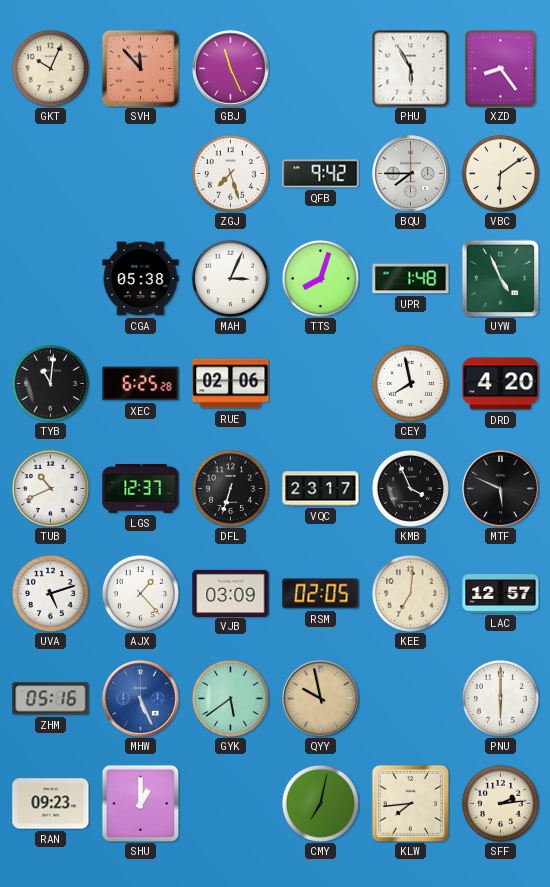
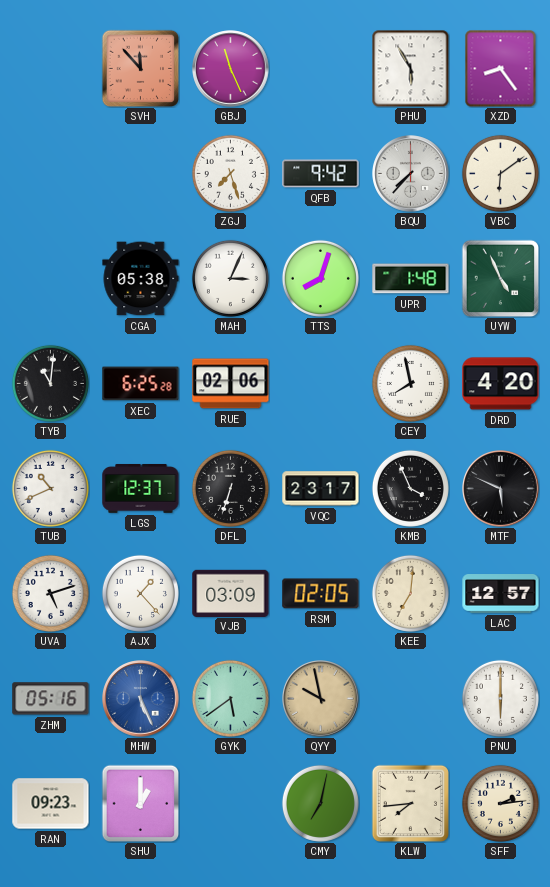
GKT: 10:04 -> none
BQU: 7:45 -> 7:37
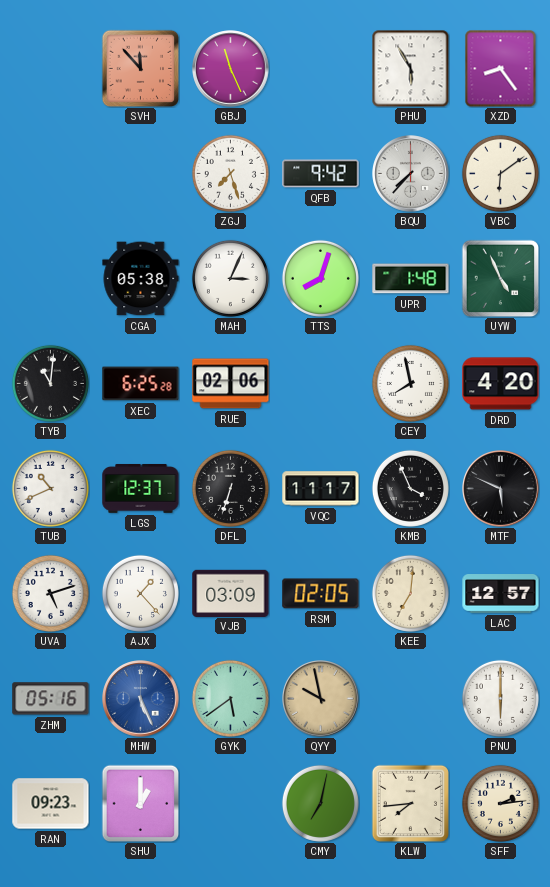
VQC: 23:17 -> 11:17
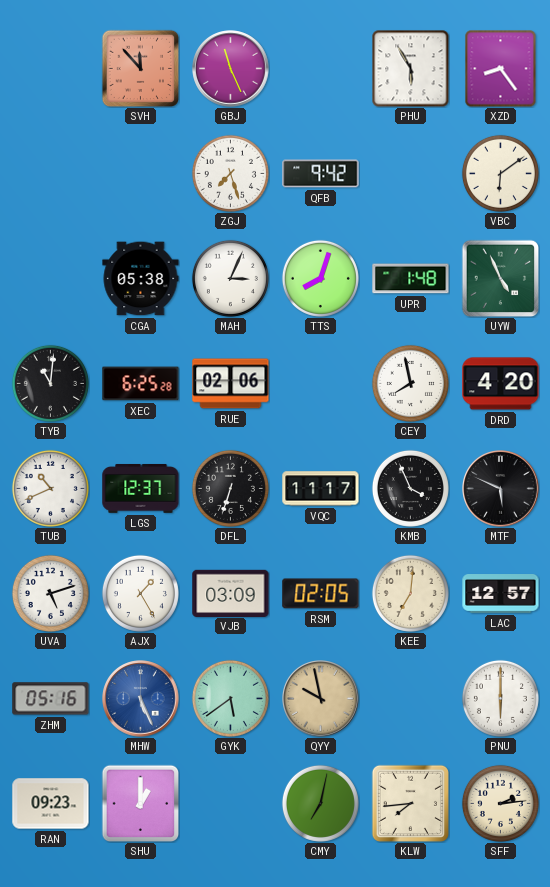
BQU: 7:37 -> none
AJX: 1:23 -> 1:25
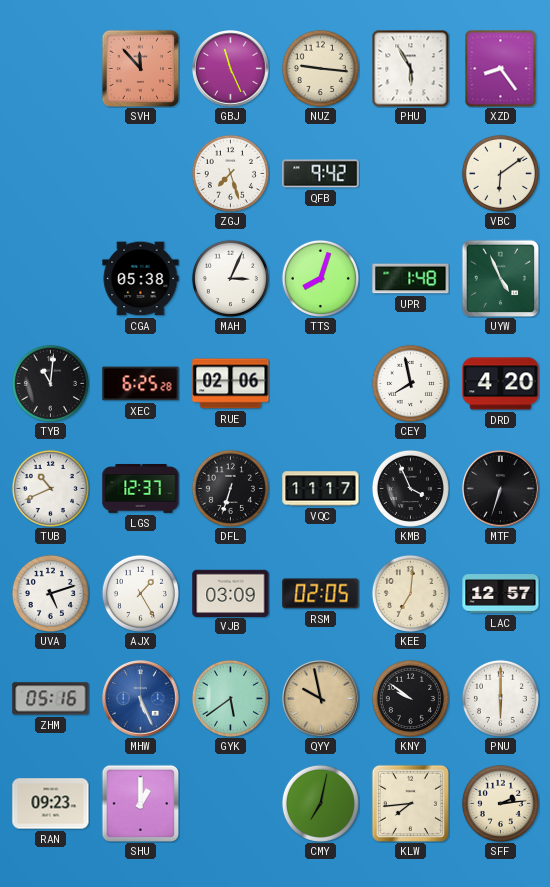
NUZ: none -> 9:16
MTF: 5:49 -> 6:33
KNY: none -> 9:51
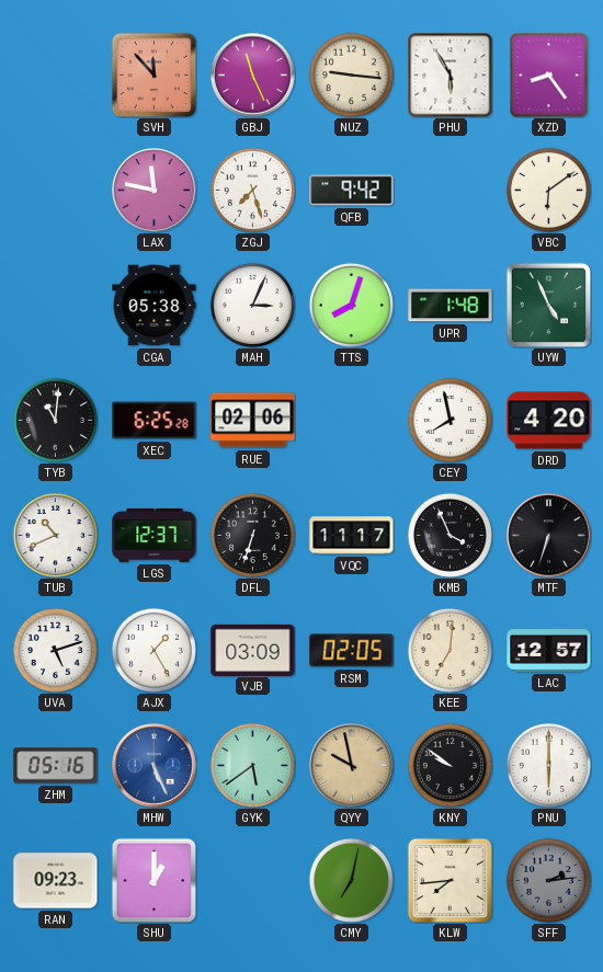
LAX: none -> 11:47
SFF dial: cream -> grey
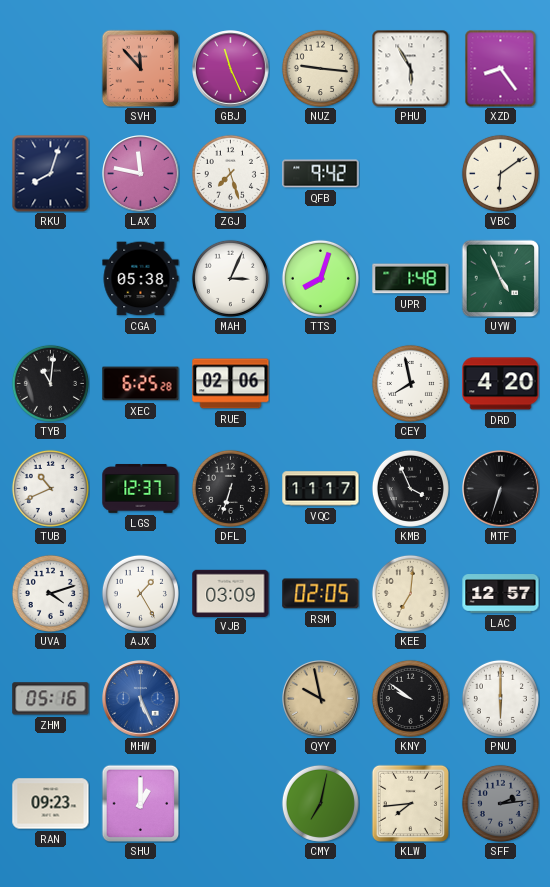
RKU: none -> 8:03
UVA: 5:12 -> 4:12
GYK: 5:39 -> none
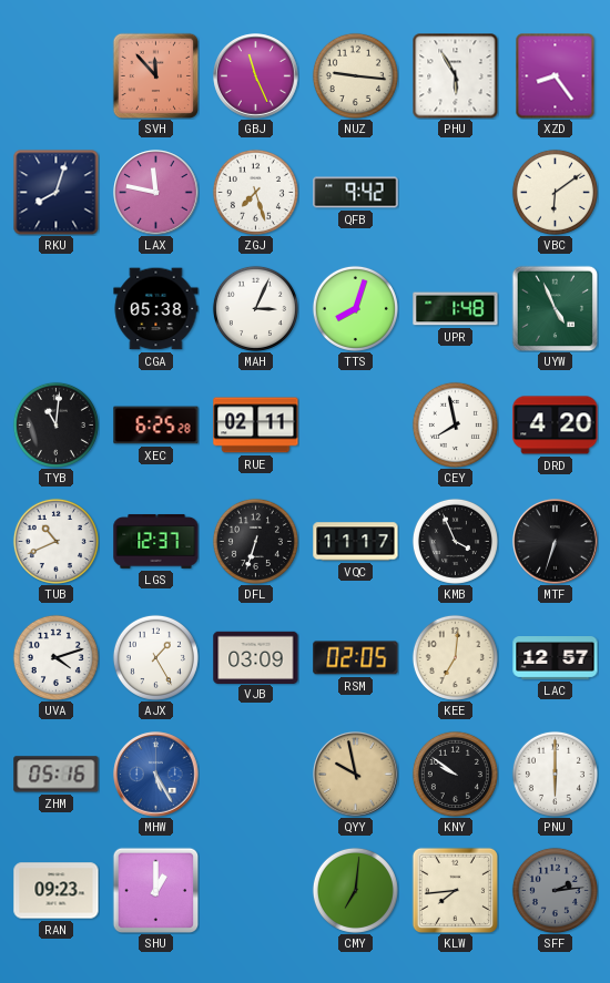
RUE: 02:06 -> 02:11
MHW: 5:26 -> 5:25
CMY: 7:02 -> 7:01
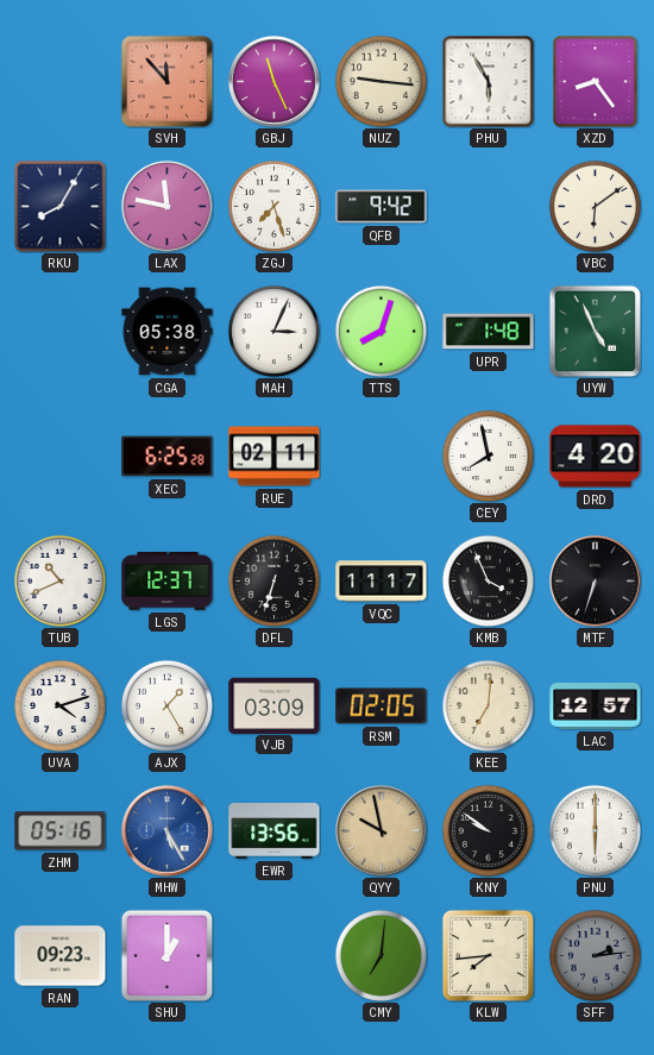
RKU: 8:03 -> 8:05
TYB: 11:01 -> none
EWR: none -> 13:56
